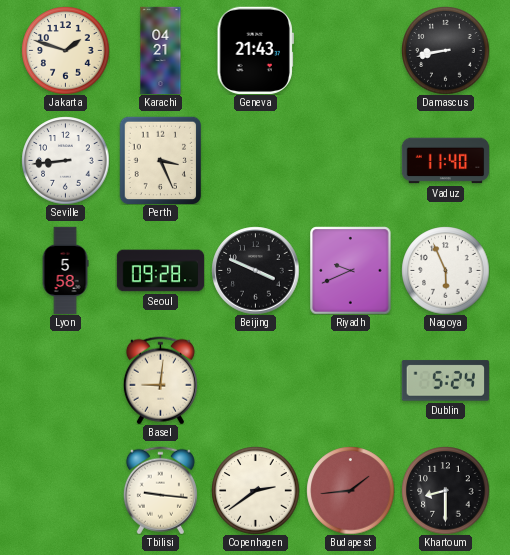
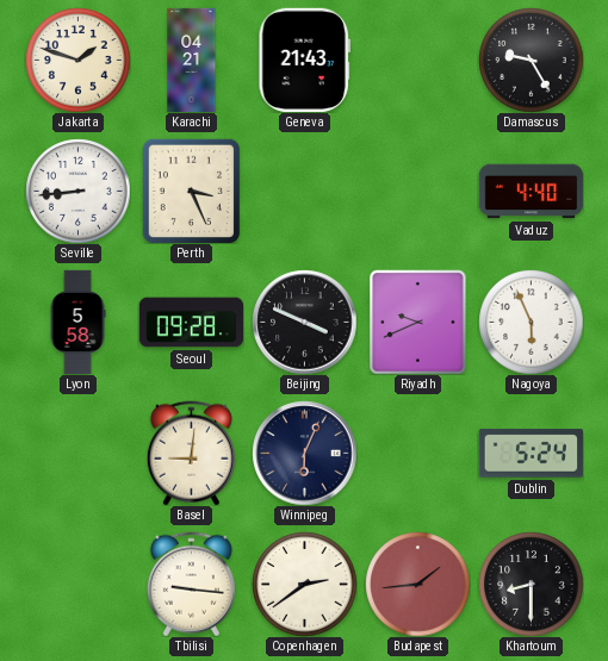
Damascus: 8:43 -> 9:25
Vaduz: 11:40 -> 4:40
Winnipeg: none -> 6:04
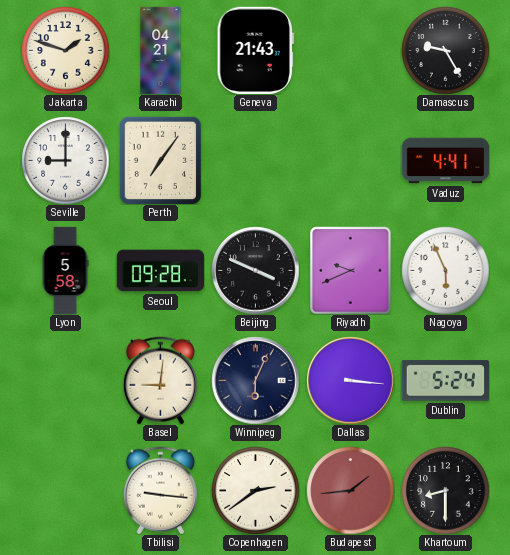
Seville: 8:44 -> 9:00
Perth: 3:26 -> 7:06
Vaduz: 4:40 -> 4:41
Dallas: none -> 3:16
